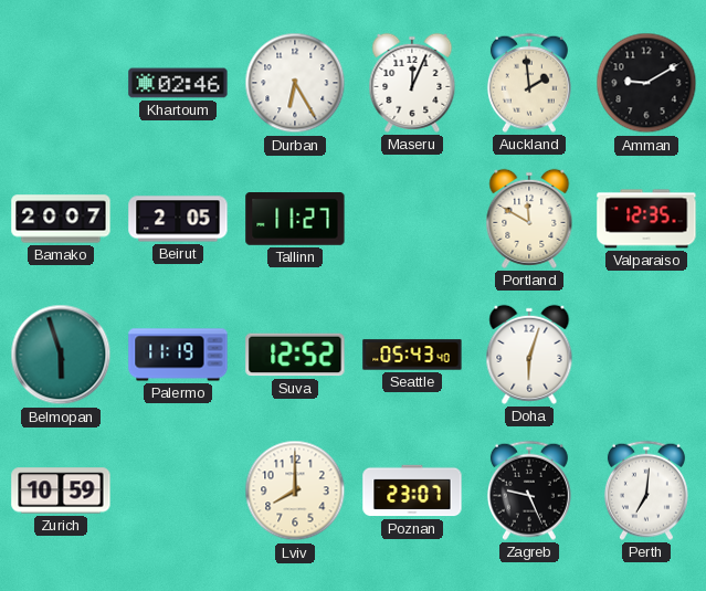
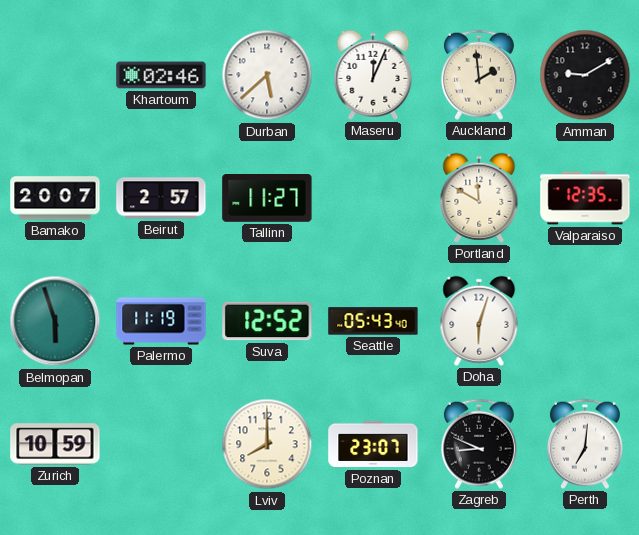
Durban: 6:25 -> 5:38
Beirut: 2:05 -> 2:57
Zagreb: 9:26 -> 8:49
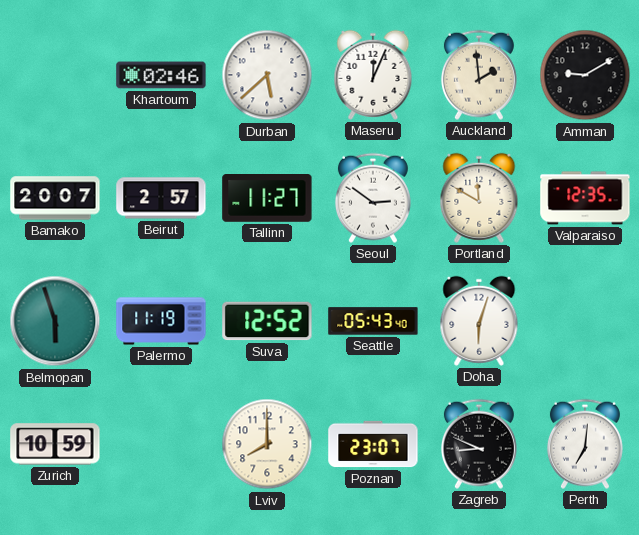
Seoul: none -> 2:51
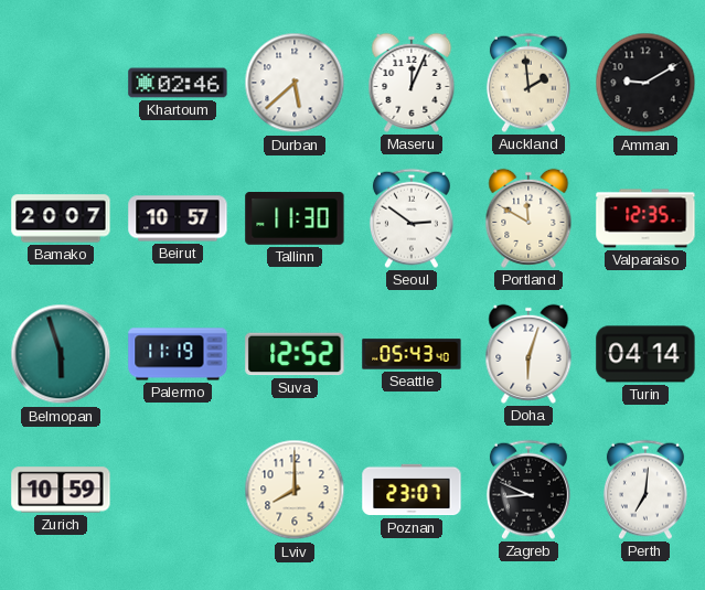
Beirut: 2:57 -> 10:57
Tallinn: 11:27 -> 11:30
Turin: none -> 04:14
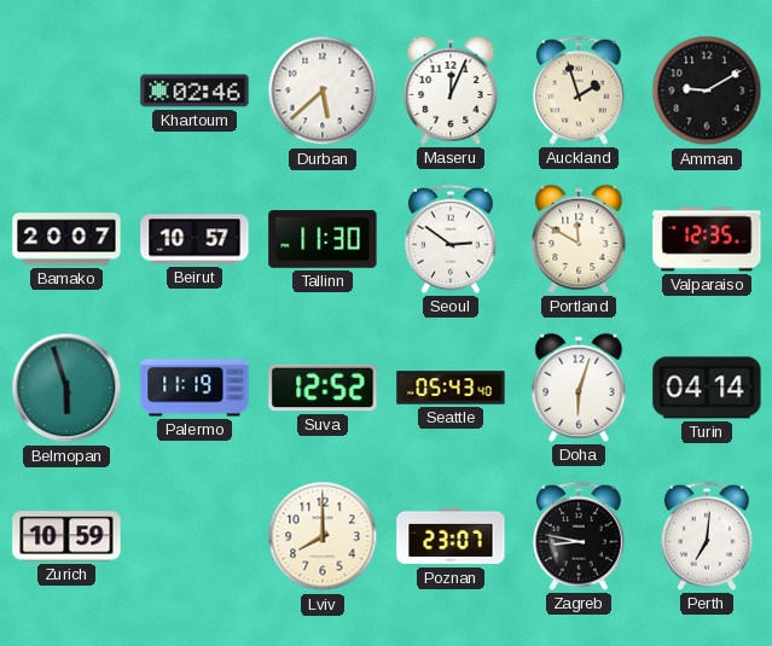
Auckland: 1:59 -> 1:57
Zagreb: 8:49 -> 8:47
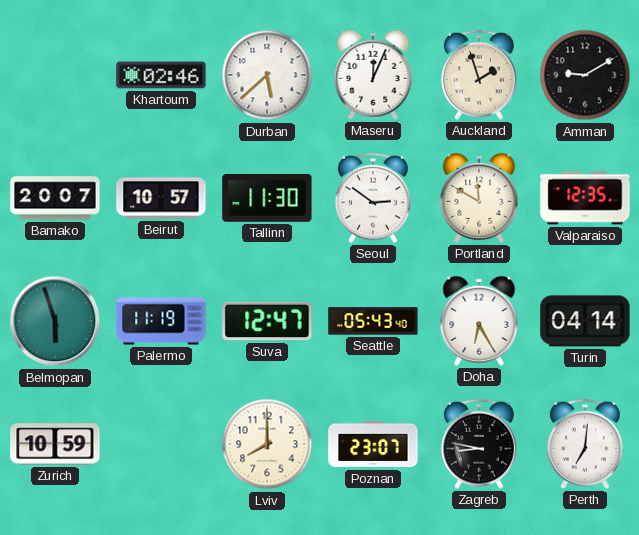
Suva: 12:52 -> 12:47
Doha: 6:03 -> 6:25
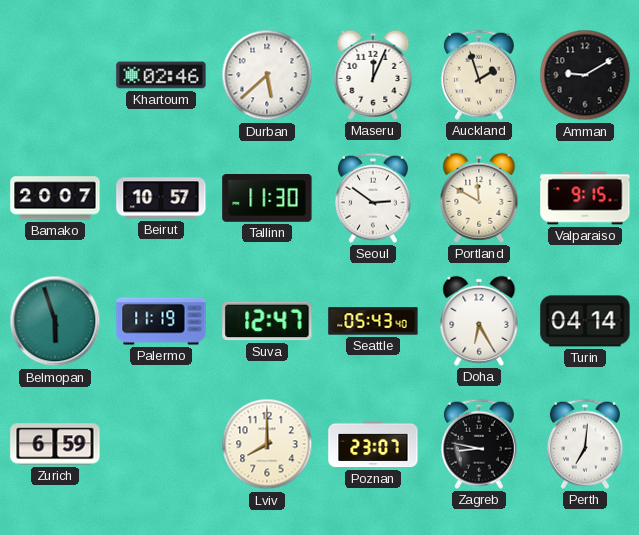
Valparaiso: 12:35 -> 9:15
Zurich: 10:59 -> 6:59
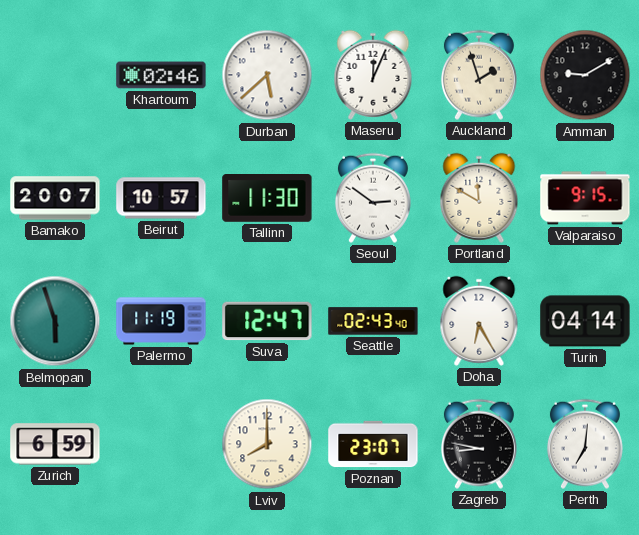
Seattle: 05:43 -> 02:43
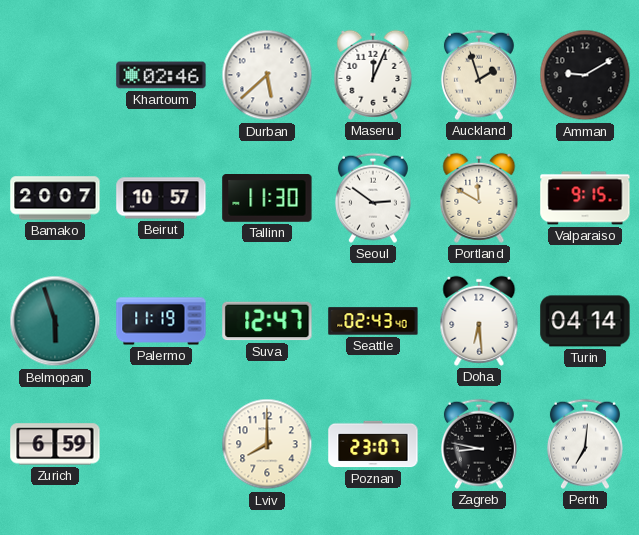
Doha: 6:25 -> 6:29
